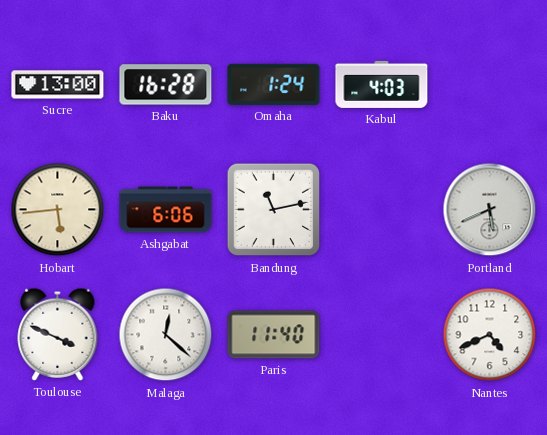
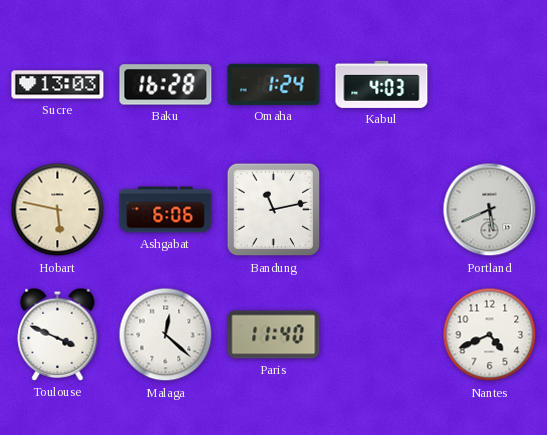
Sucre: 13:00 -> 13:03
Hobart: 5:44 -> 5:47
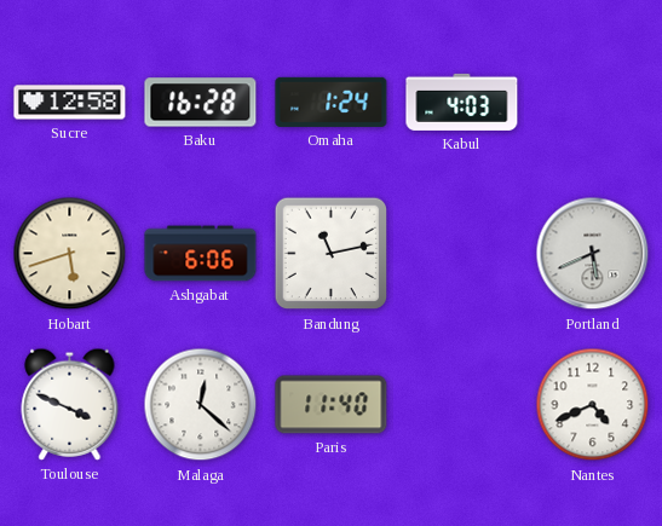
Sucre: 13:03 -> 12:58
Hobart: 5:47 -> 5:42
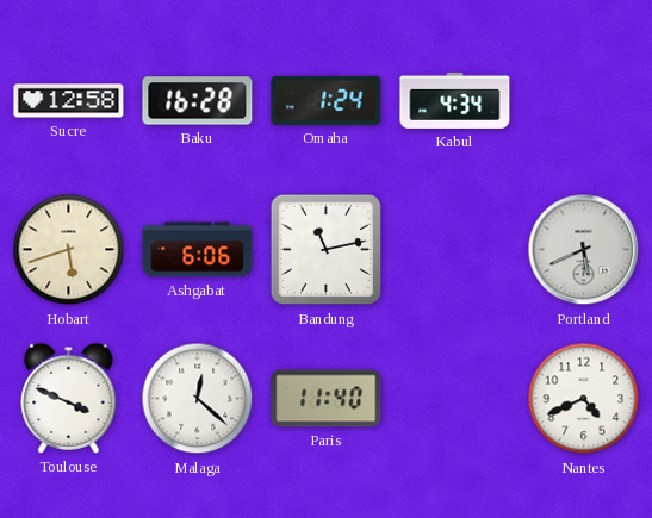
Kabul: 4:03 -> 4:34
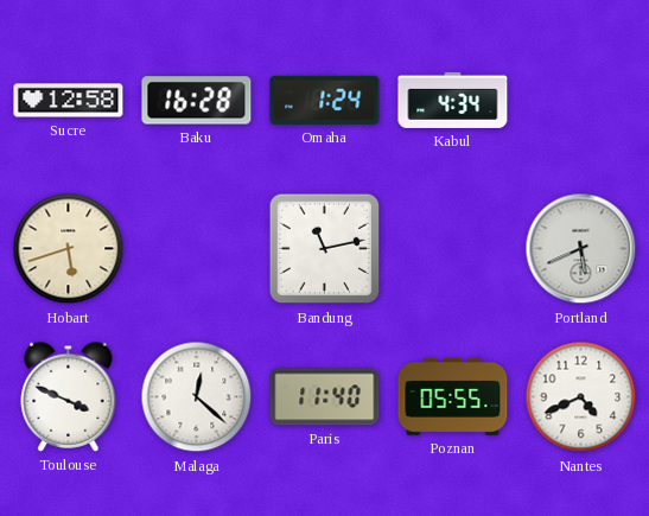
Ashgabat: 6:06 -> none
Poznan: none -> 05:55
